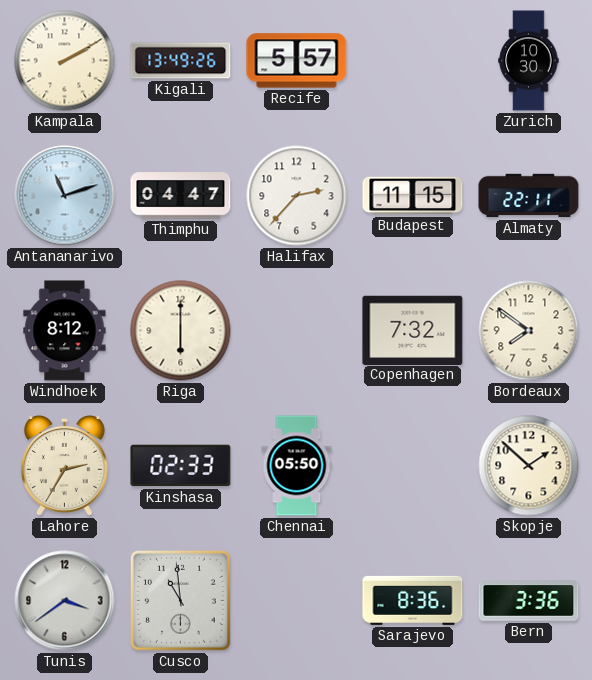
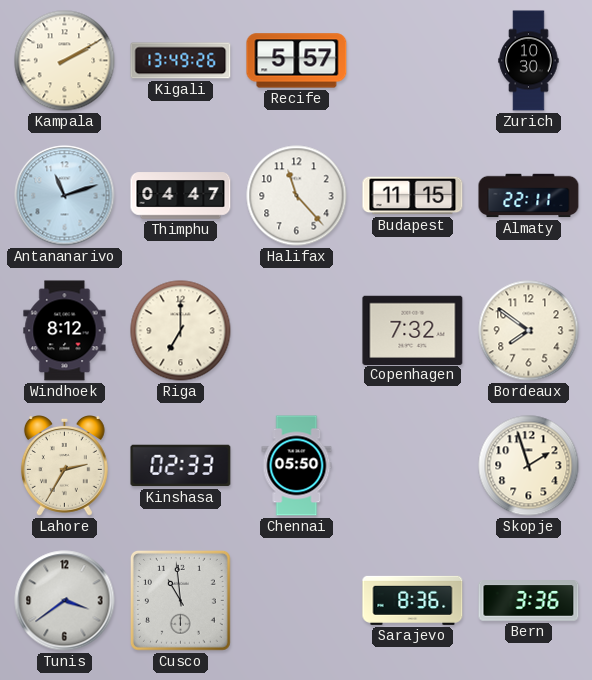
Halifax: 2:37 -> 11:23
Riga: 6:00 -> 7:00
Skopje: 1:52 -> 1:57
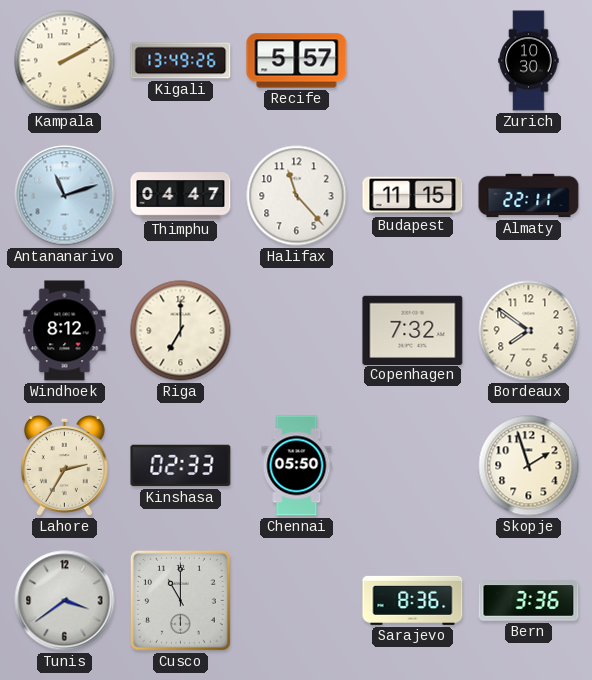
Cusco: 10:59 -> 11:00
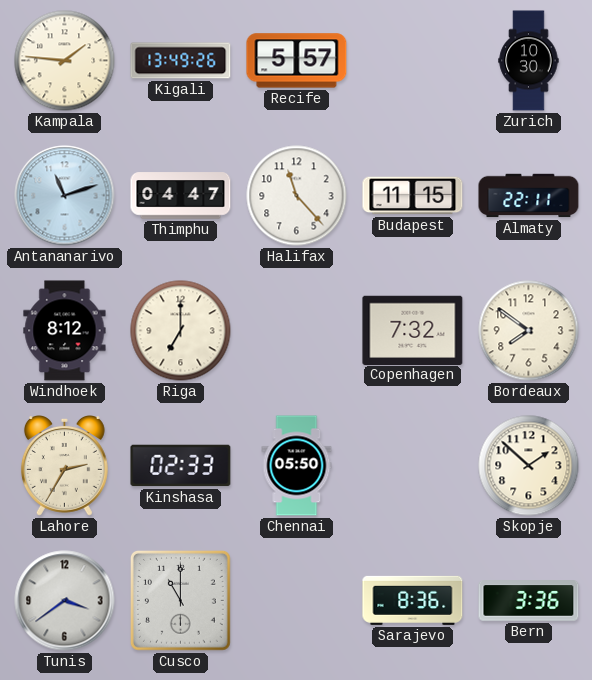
Kampala: 2:10 -> 1:46
Skopje: 1:57 -> 1:52
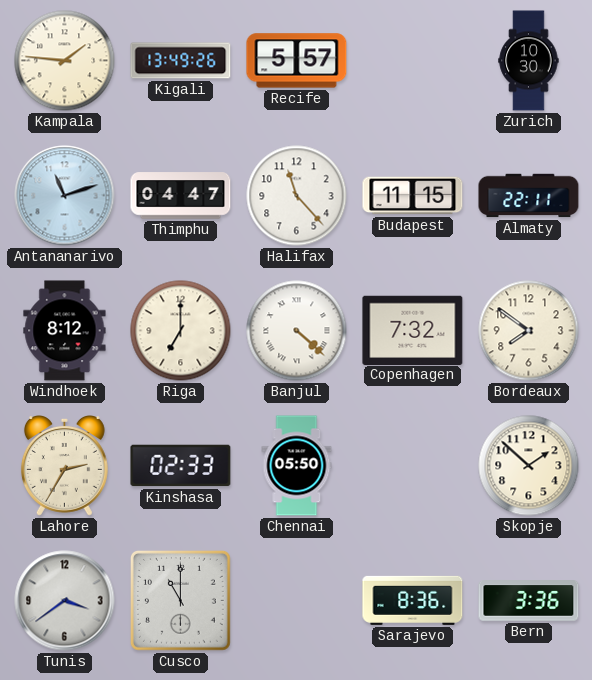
Banjul: none -> 4:22
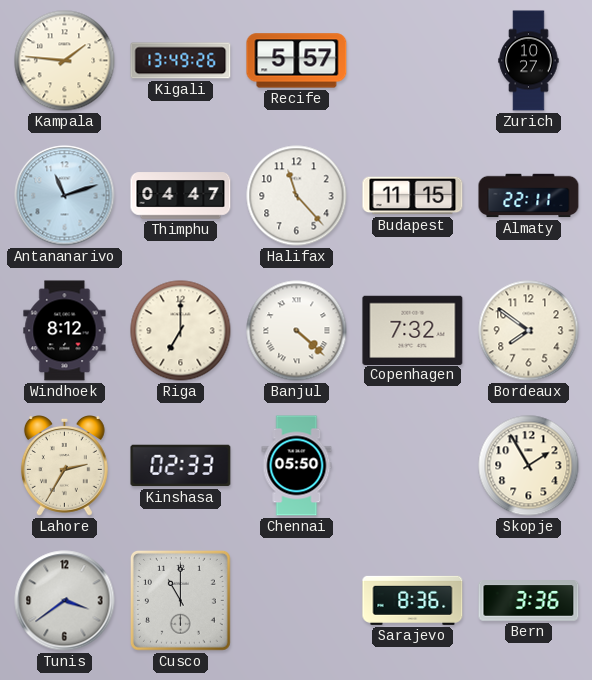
Zurich: 10:30 -> 10:27
Skopje: 1:52 -> 1:55
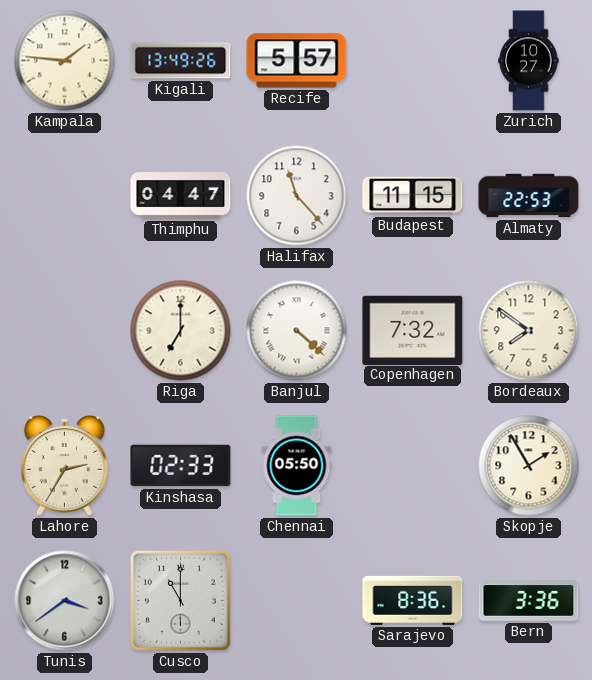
Antananarivo: 11:12 -> none
Almaty: 22:11 -> 22:53
Windhoek: 8:12 -> none
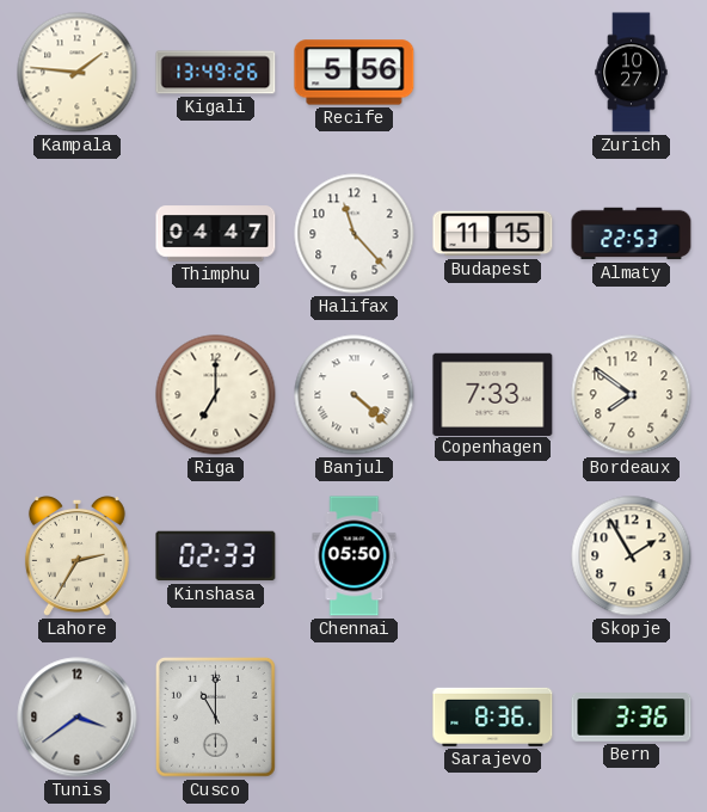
Recife: 5:57 -> 5:56
Copenhagen: 7:32 -> 7:33
